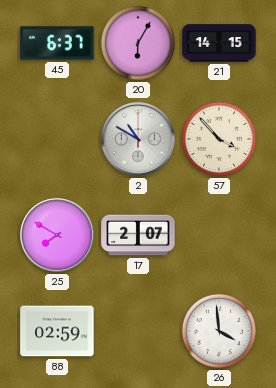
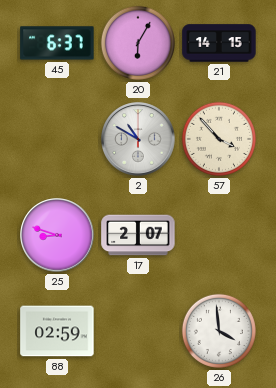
25: 7:50 -> 8:48
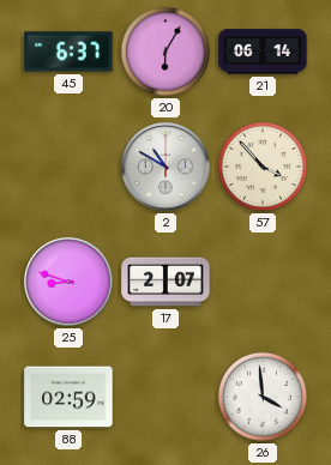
21: 14:15 -> 06:14
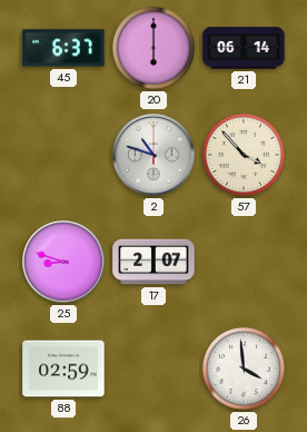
20: 6:05 -> 6:00
2: 10:50 -> 10:48
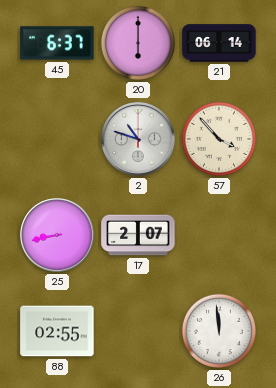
25: 8:48 -> 8:43
88: 02:59 -> 02:55
26: 3:59 -> 11:59
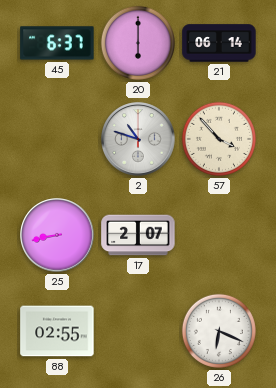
26: 11:59 -> 6:19
